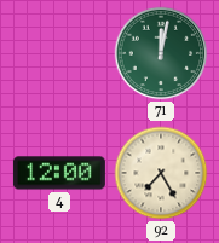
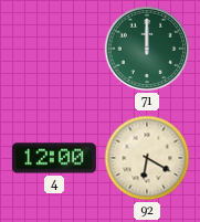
71: 12:02 -> 12:00
92: 7:25 -> 6:20
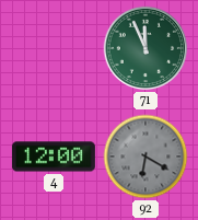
71: 12:00 -> 11:56
92 dial: cream -> grey
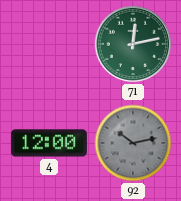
71: 11:56 -> 12:13
92: 6:20 -> 10:13
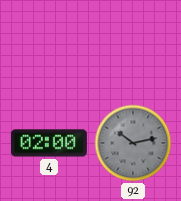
71: 12:13 -> none
4: 12:00 -> 02:00
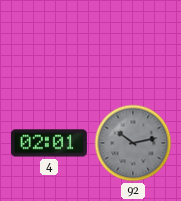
4: 02:00 -> 02:01
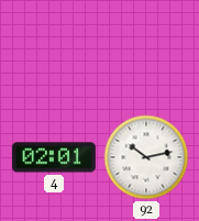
92 dial: grey -> white
